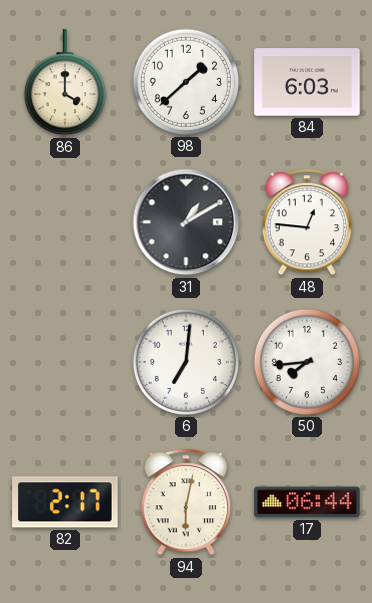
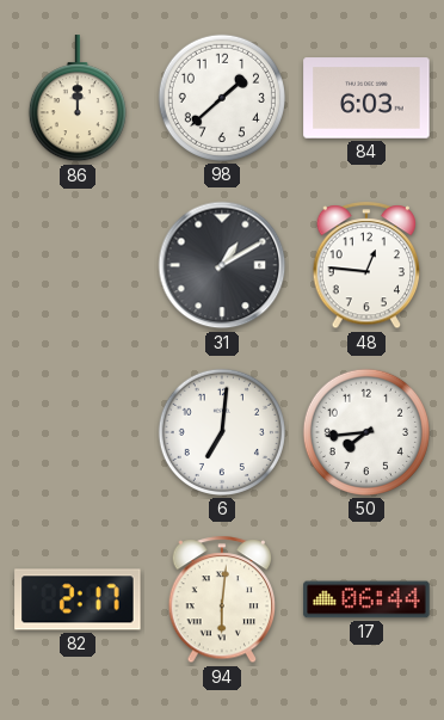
86: 4:00 -> 12:00
94: 6:02 -> 6:01
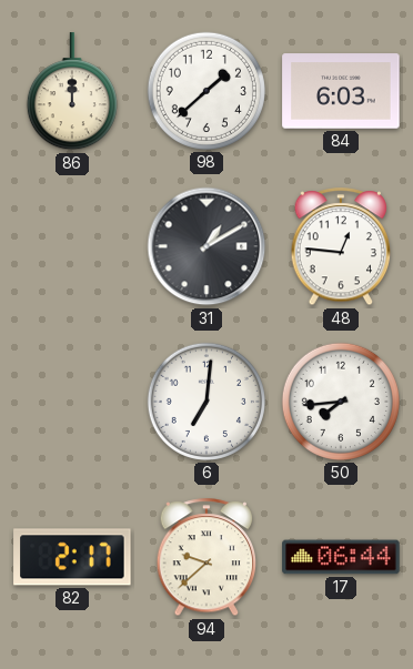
94: 6:01 -> 9:38
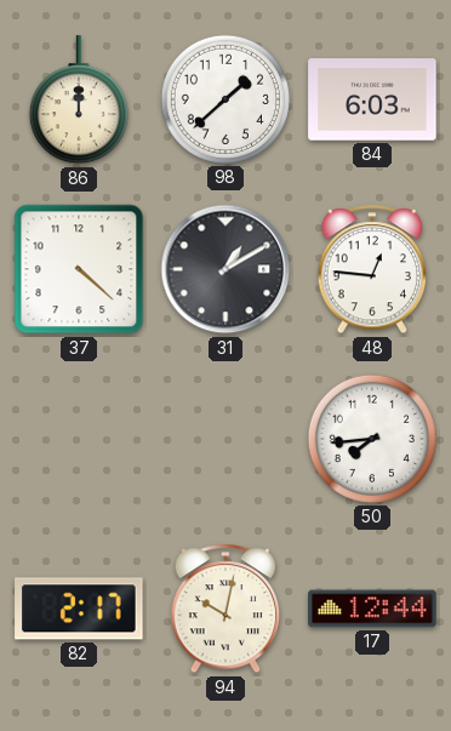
37: none -> 4:22
6: 7:01 -> none
94: 9:38 -> 10:02
17: 06:44 -> 12:44
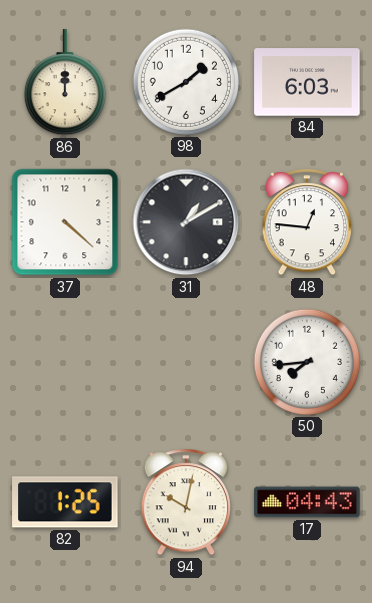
98: 1:38 -> 1:40
82: 2:17 -> 1:25
17: 12:44 -> 04:43
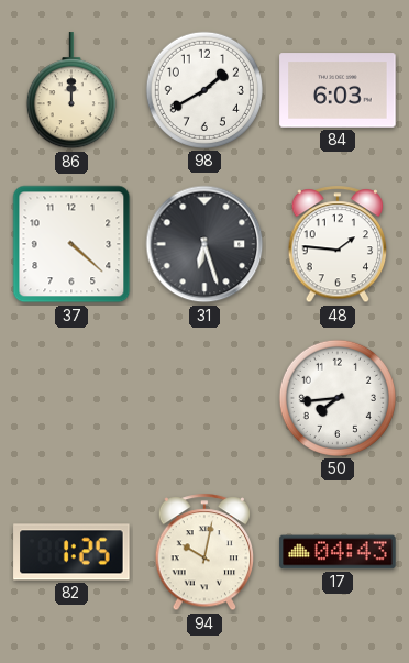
31: 1:10 -> 6:27
48: 12:46 -> 1:46
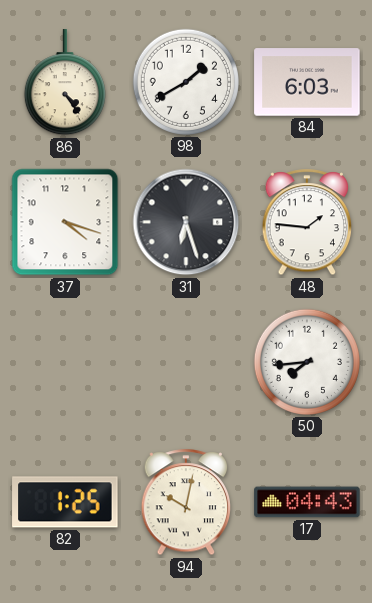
86: 12:00 -> 4:24
37: 4:22 -> 4:18
